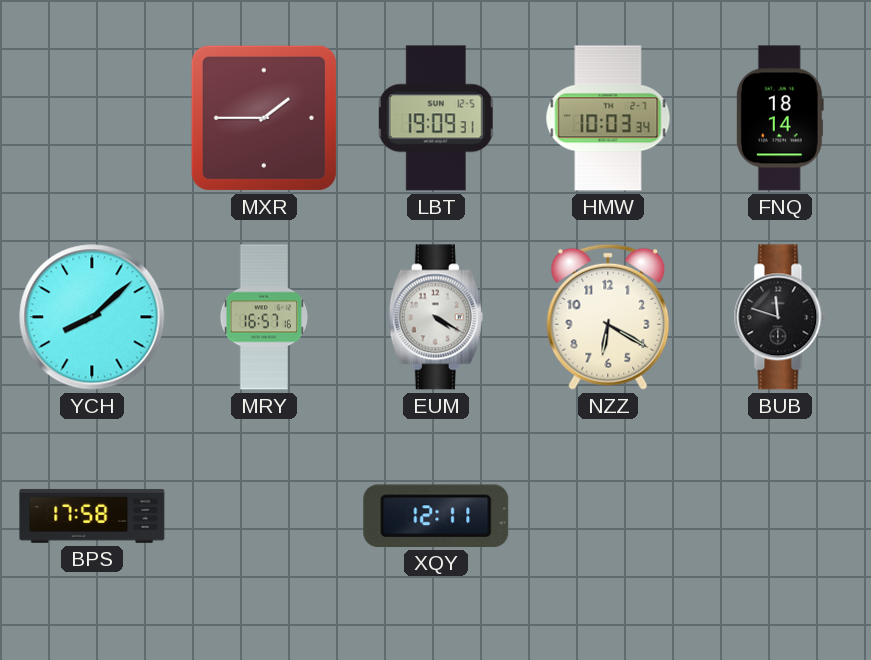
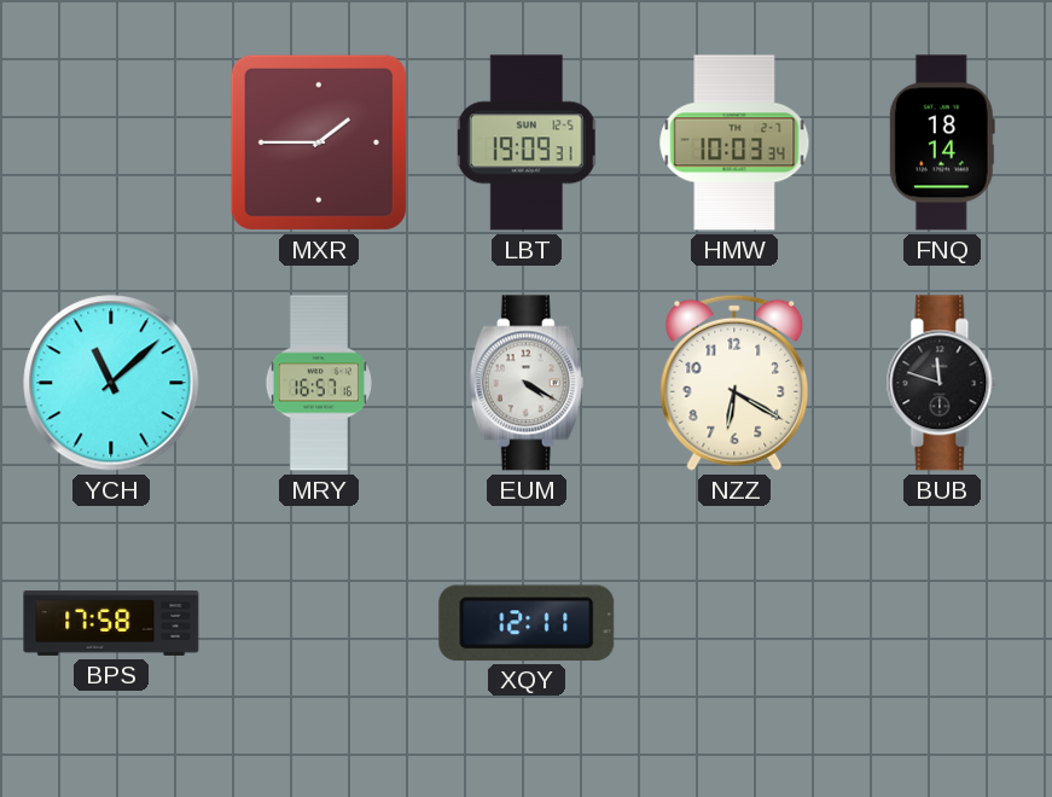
YCH: 8:08 -> 11:08
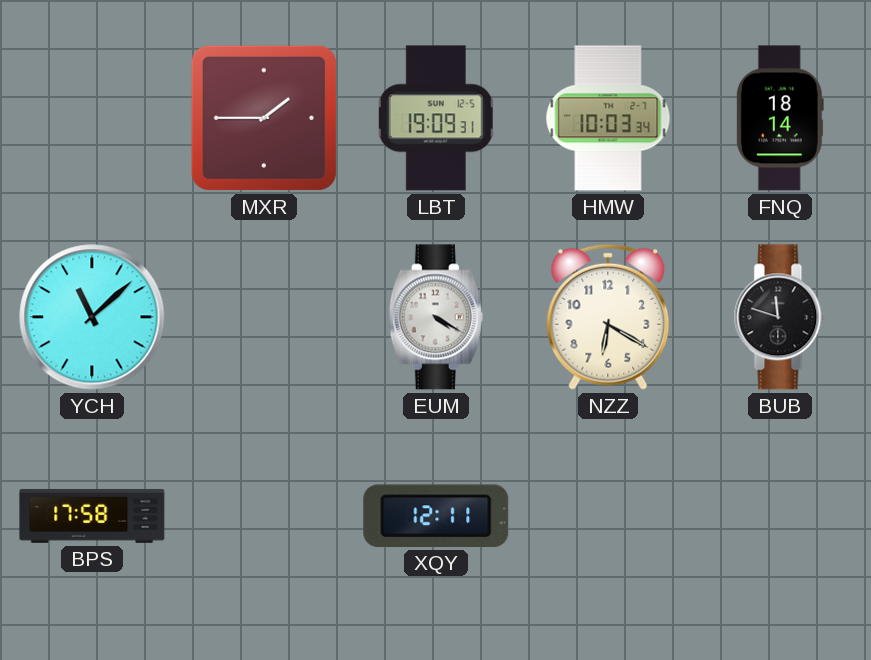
MRY: 16:57 -> none
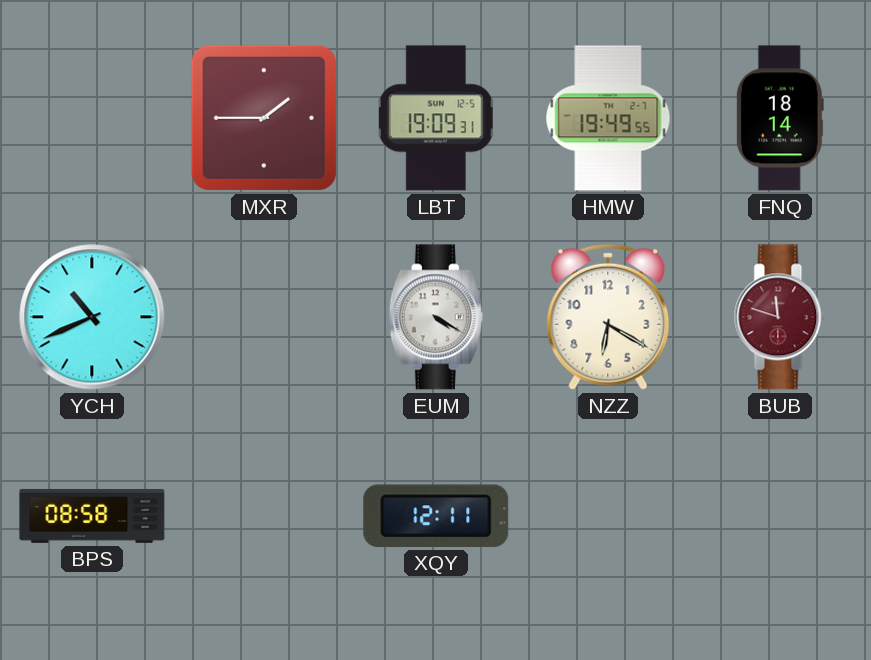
HMW: 10:03 -> 19:49
YCH: 11:08 -> 10:41
BUB dial: black -> burgundy
BPS: 17:58 -> 08:58
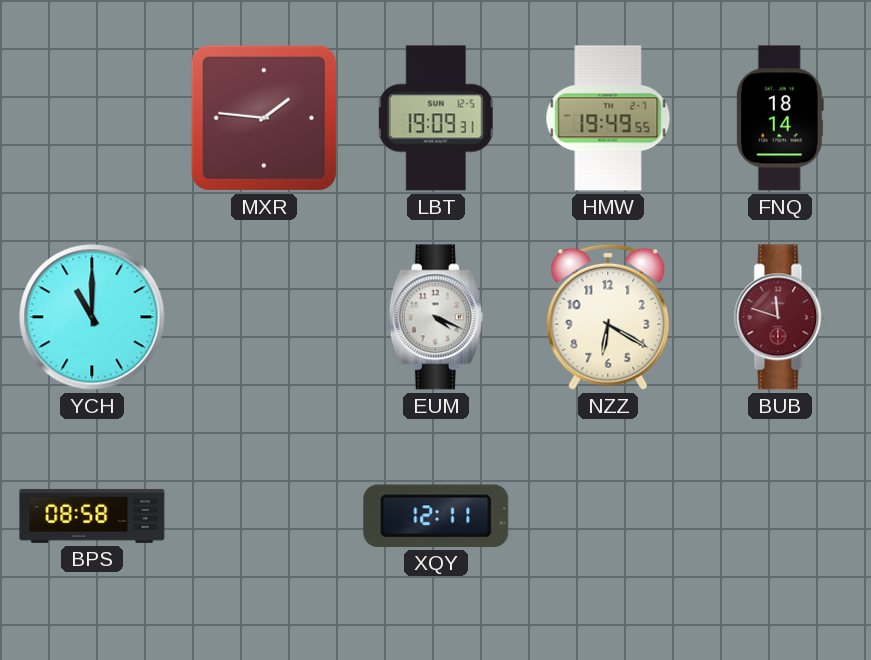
MXR: 1:45 -> 1:46
YCH: 10:41 -> 11:00
EUM: 4:20 -> 4:19
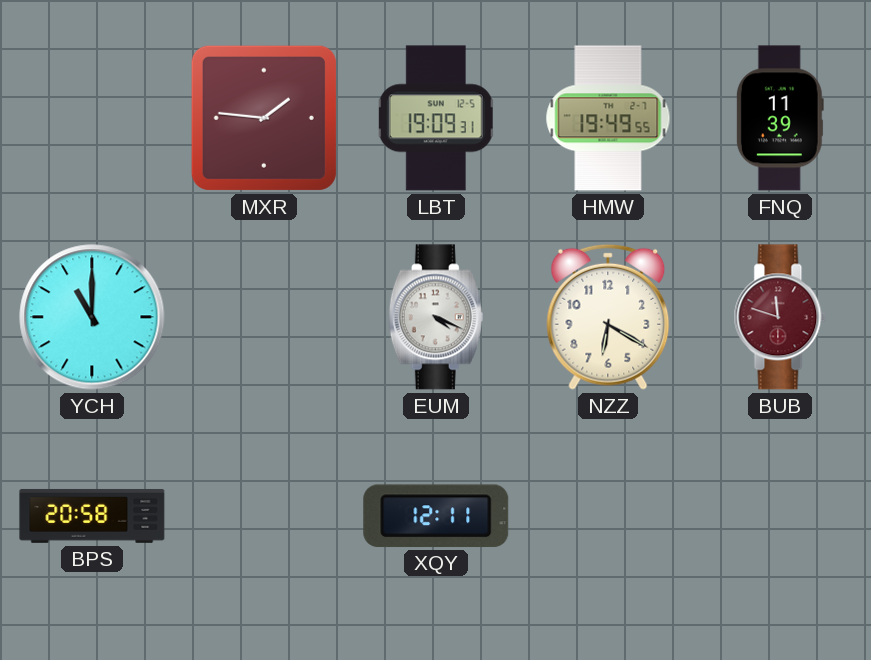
FNQ: 18:14 -> 11:39
BPS: 08:58 -> 20:58
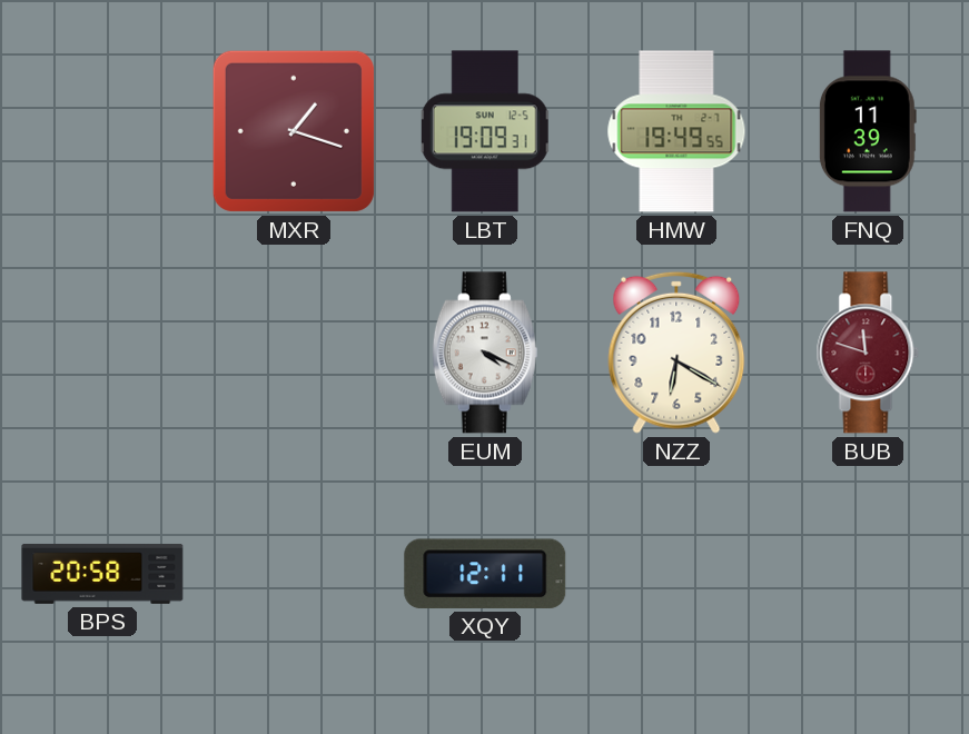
MXR: 1:46 -> 1:18
YCH: 11:00 -> none
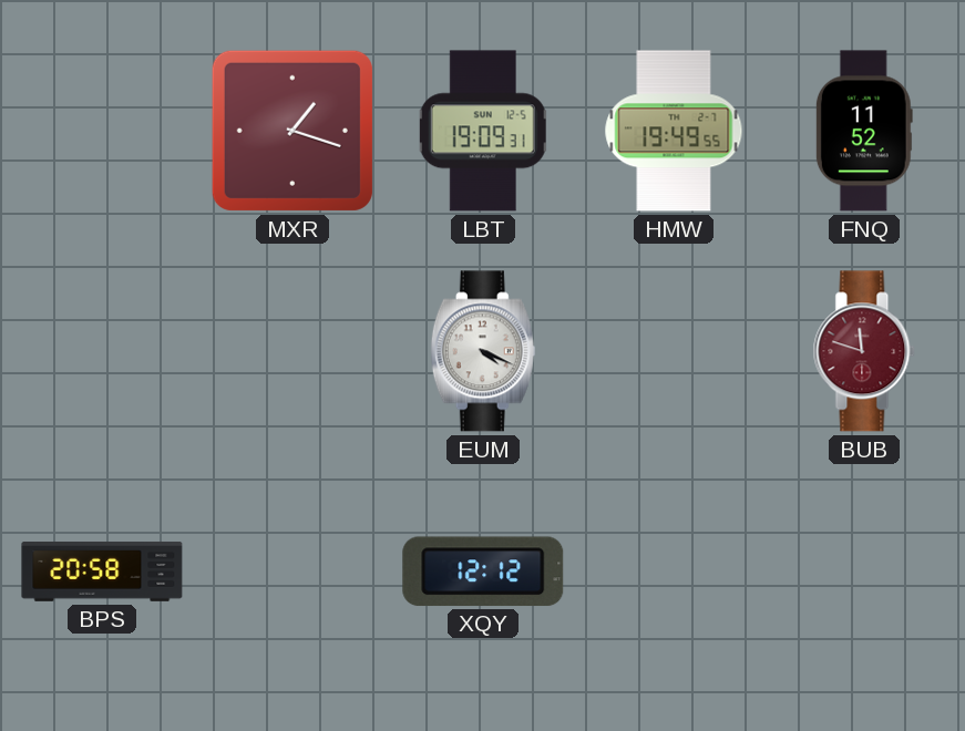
FNQ: 11:39 -> 11:52
NZZ: 6:20 -> none
XQY: 12:11 -> 12:12
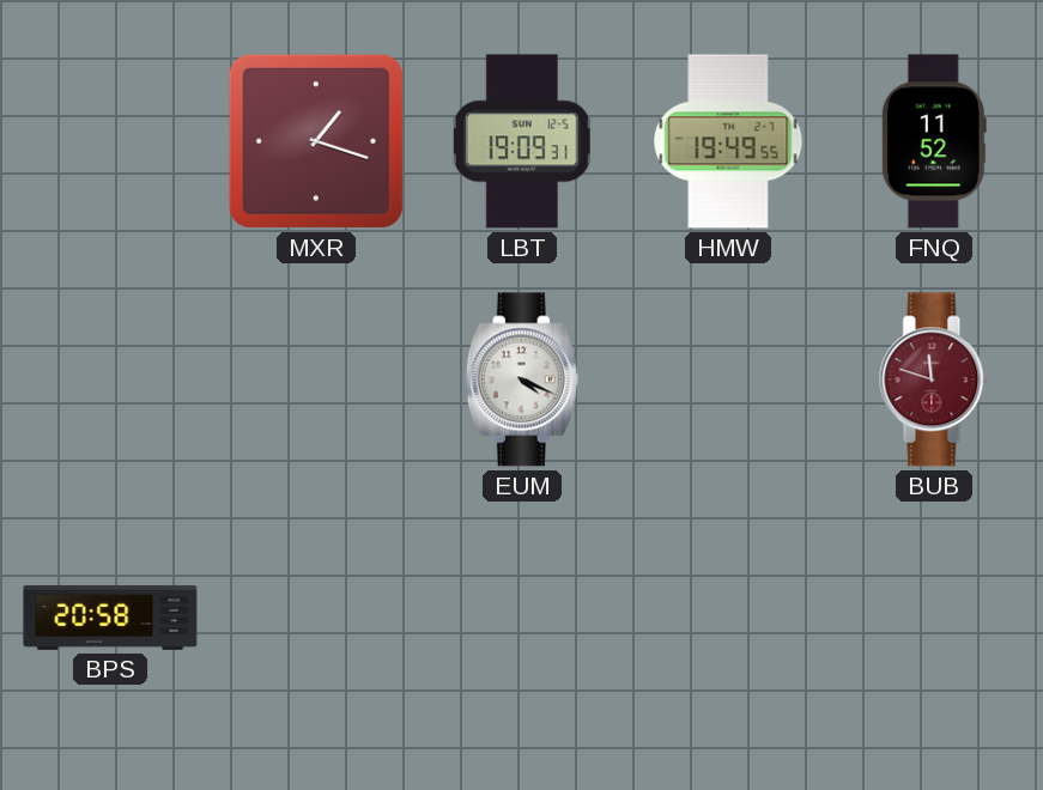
XQY: 12:12 -> none
